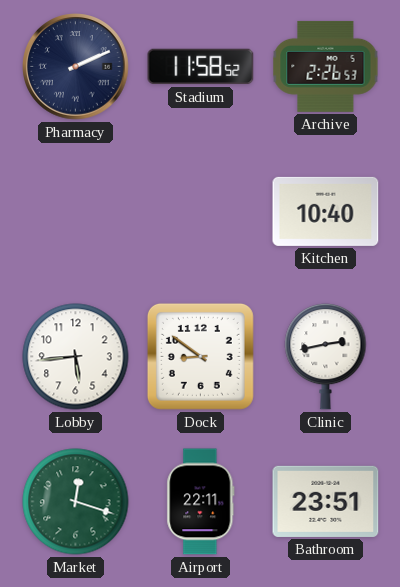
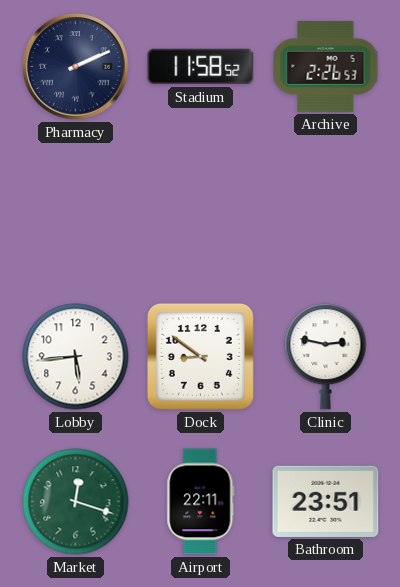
Kitchen: 10:40 -> none
Clinic: 2:43 -> 2:47
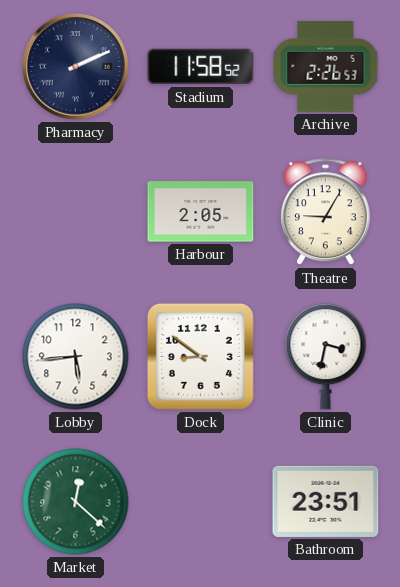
Harbour: none -> 2:05
Theatre: none -> 9:05
Clinic: 2:47 -> 3:32
Market: 12:18 -> 12:22
Airport: 22:11 -> none
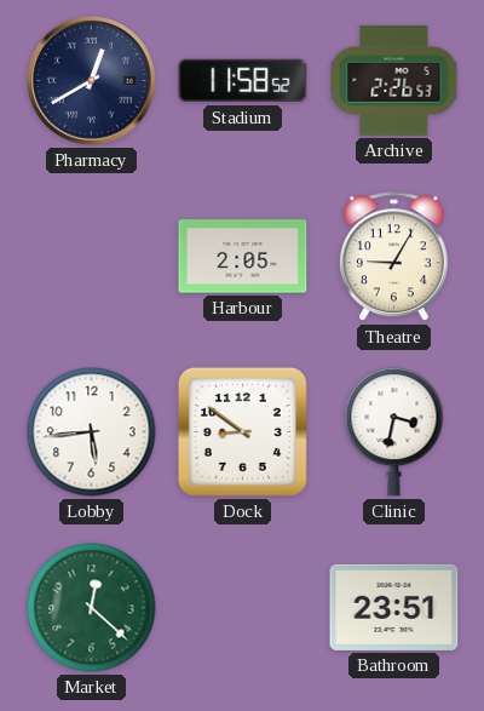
Pharmacy: 2:11 -> 12:40
